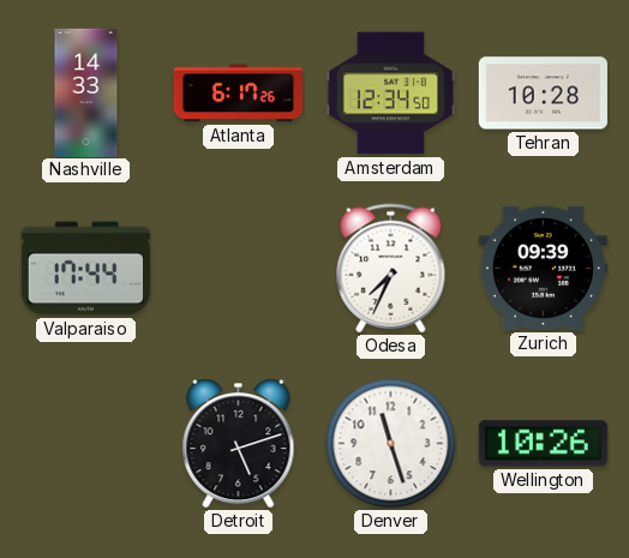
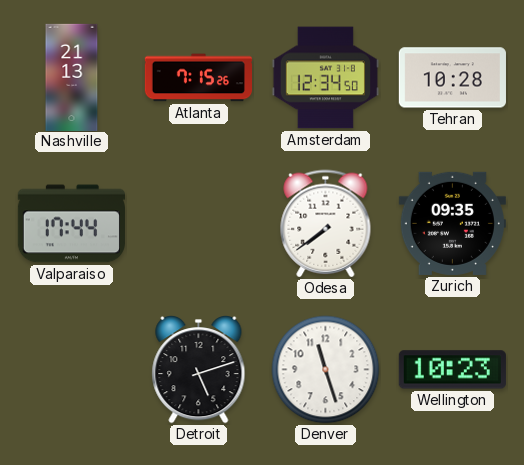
Nashville: 14:33 -> 21:13
Atlanta: 6:17 -> 7:15
Odesa: 7:34 -> 7:39
Zurich: 09:39 -> 09:35
Wellington: 10:26 -> 10:23
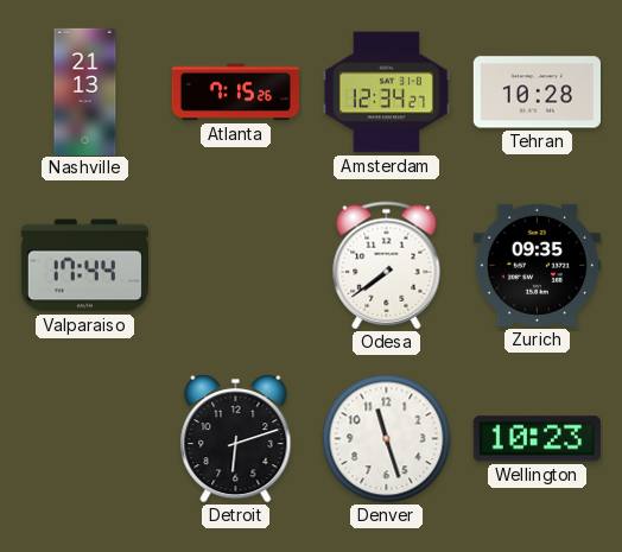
Amsterdam: 12:34:50 -> 12:34:27
Detroit: 5:12 -> 6:12
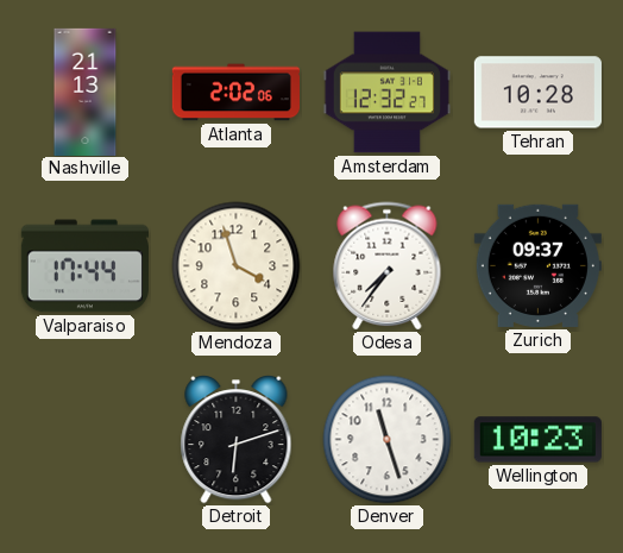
Atlanta: 7:15 -> 2:02
Amsterdam: 12:34 -> 12:32
Mendoza: none -> 3:57
Odesa: 7:39 -> 7:36
Zurich: 09:35 -> 09:37
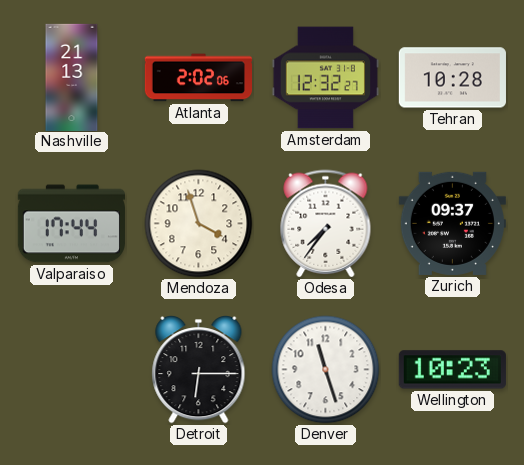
Detroit: 6:12 -> 6:15
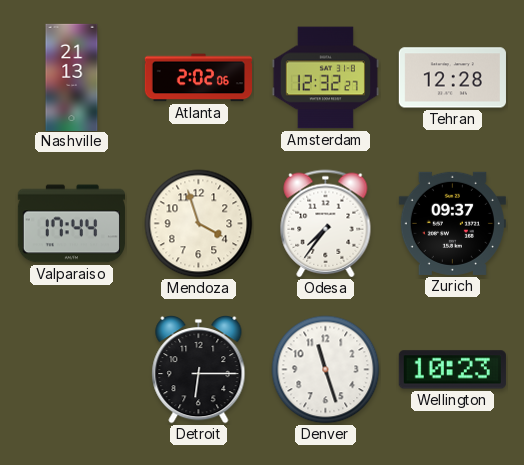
Tehran: 10:28 -> 12:28
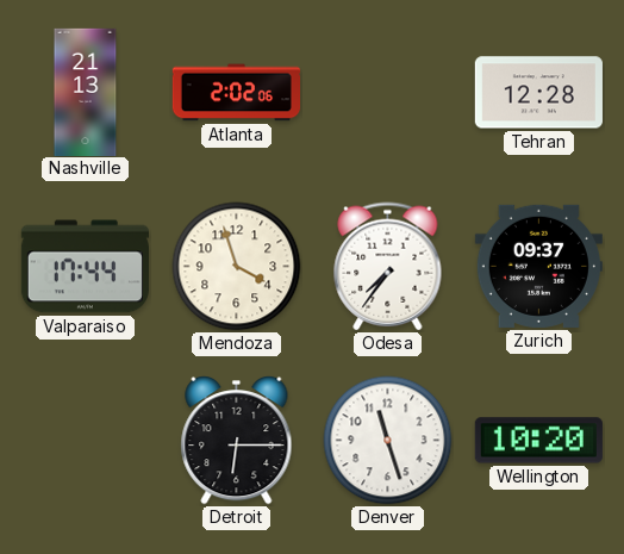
Amsterdam: 12:32 -> none
Wellington: 10:23 -> 10:20
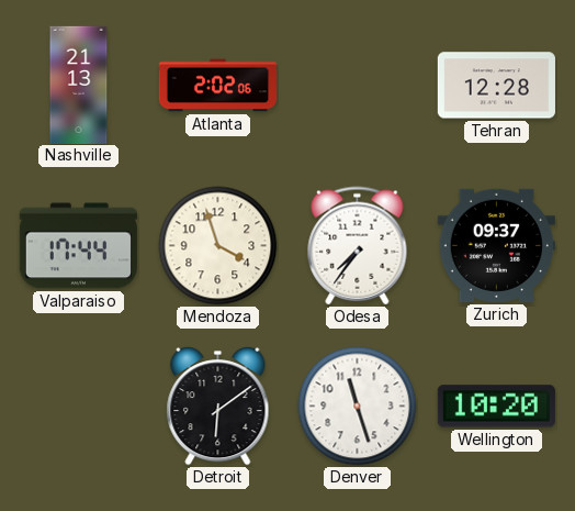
Detroit: 6:15 -> 6:09
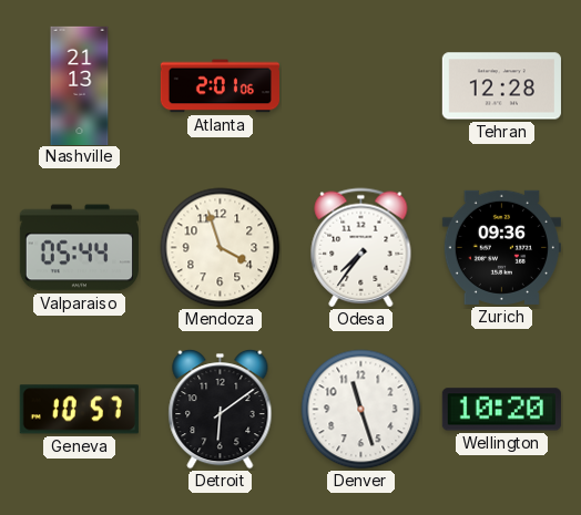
Atlanta: 2:02 -> 2:01
Valparaiso: 17:44 -> 05:44
Zurich: 09:37 -> 09:36
Geneva: none -> 10:57
